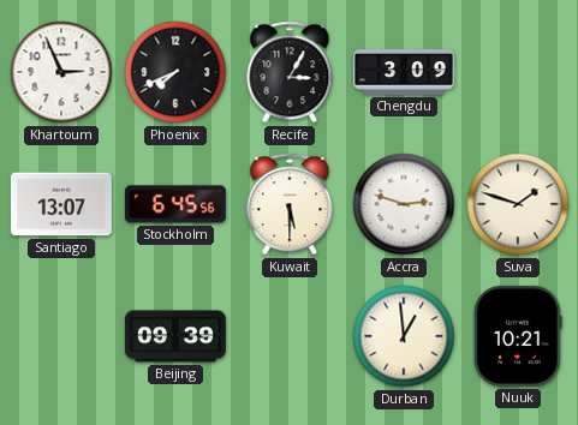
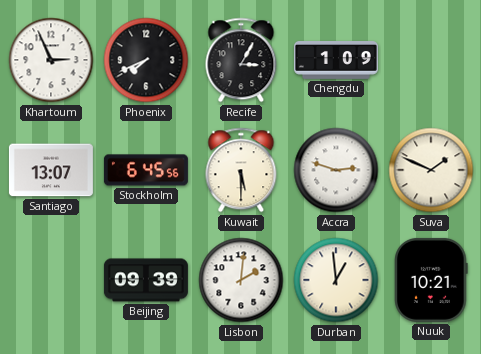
Chengdu: 3:09 -> 1:09
Suva: 1:48 -> 1:49
Lisbon: none -> 2:01
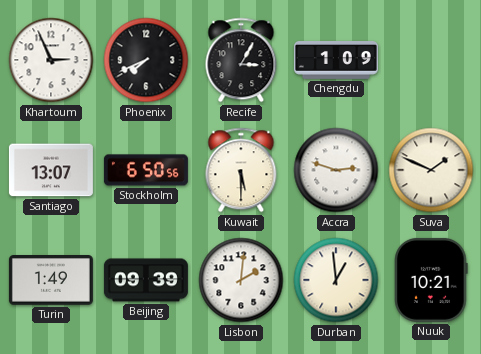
Stockholm: 6:45 -> 6:50
Turin: none -> 1:49
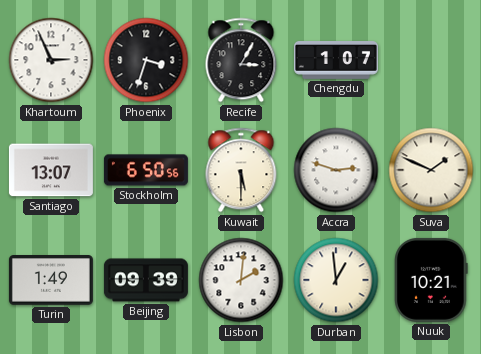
Phoenix: 7:41 -> 3:33
Chengdu: 1:09 -> 1:07
